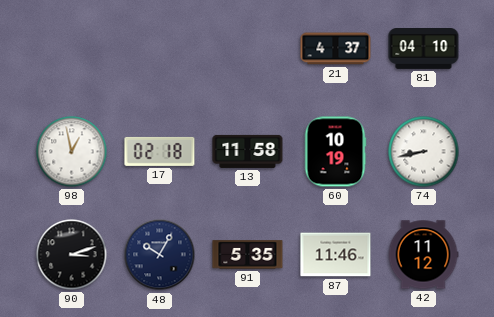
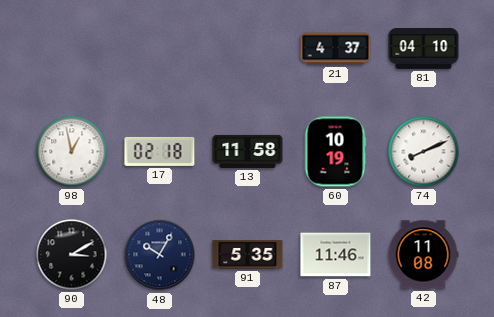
74: 8:43 -> 8:11
90: 3:12 -> 3:10
42: 11:12 -> 11:08
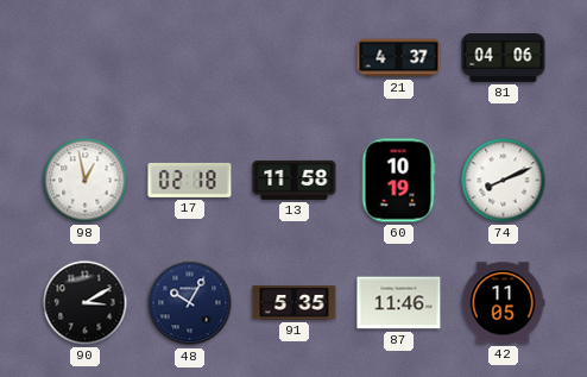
81: 04:10 -> 04:06
42: 11:08 -> 11:05
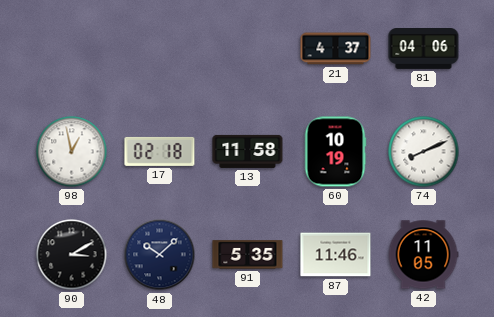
48: 10:05 -> 10:08
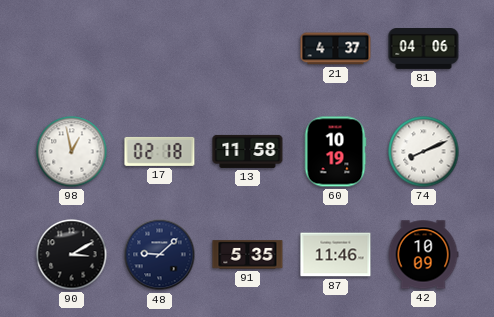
48: 10:08 -> 9:08
42: 11:05 -> 10:09
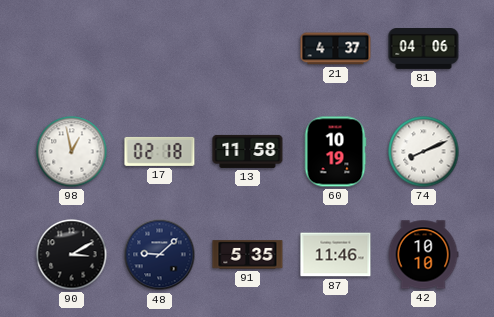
42: 10:09 -> 10:10
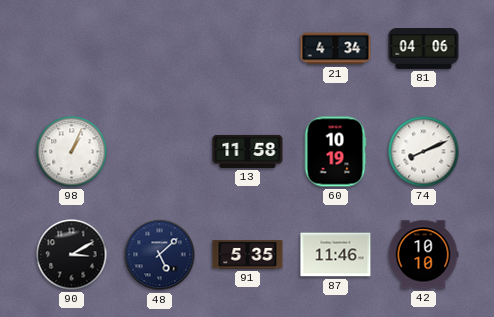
21: 4:37 -> 4:34
98: 12:58 -> 1:04
17: 02:18 -> none
48: 9:08 -> 5:08
